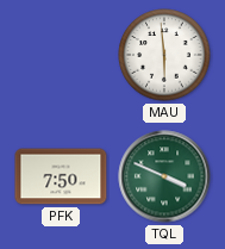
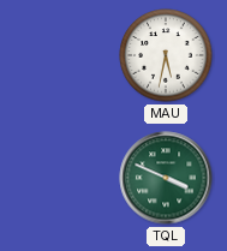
MAU: 5:59 -> 5:32
PFK: 7:50 -> none
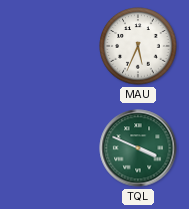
MAU: 5:32 -> 5:34
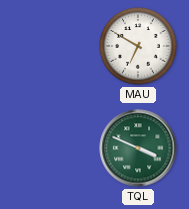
MAU: 5:34 -> 6:50
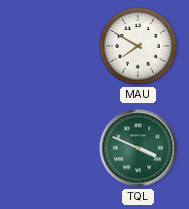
MAU: 6:50 -> 7:50
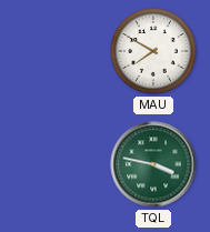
TQL: 3:49 -> 3:47
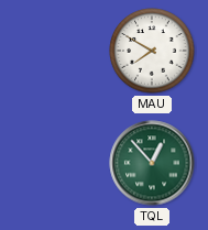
TQL: 3:47 -> 12:53
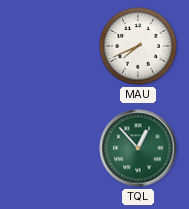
MAU: 7:50 -> 7:41
